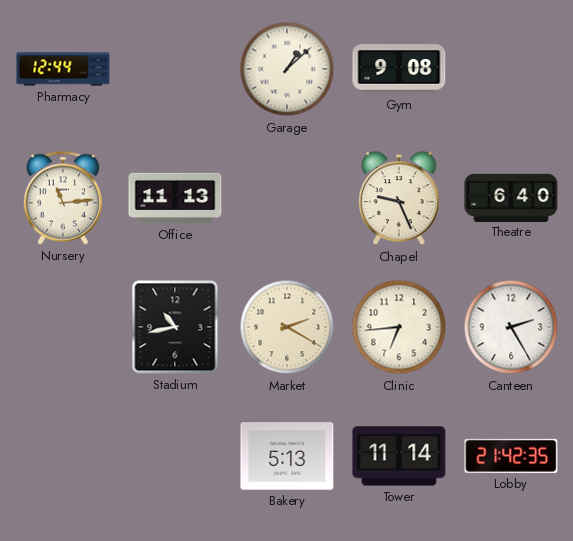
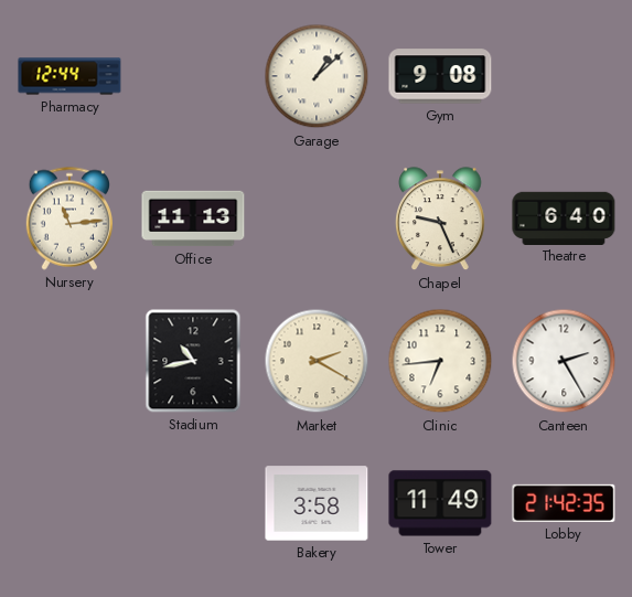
Bakery: 5:13 -> 3:58
Tower: 11:14 -> 11:49
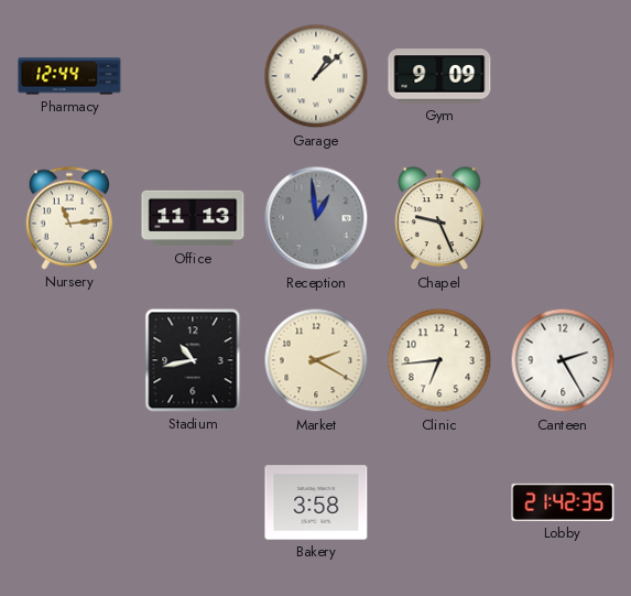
Gym: 9:08 -> 9:09
Reception: none -> 12:59
Theatre: 6:40 -> none
Tower: 11:49 -> none
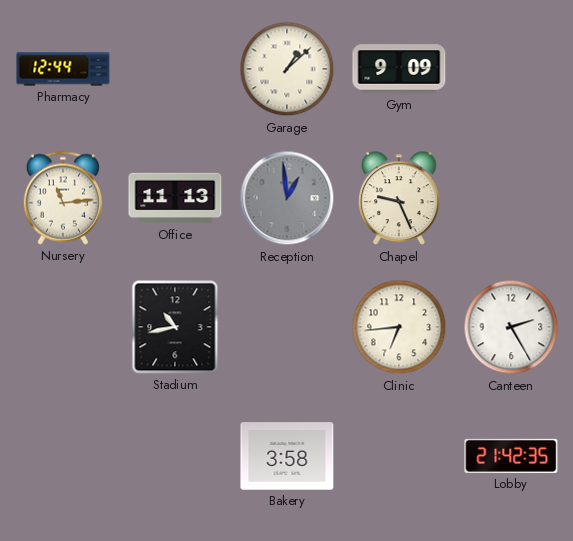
Market: 2:20 -> none
